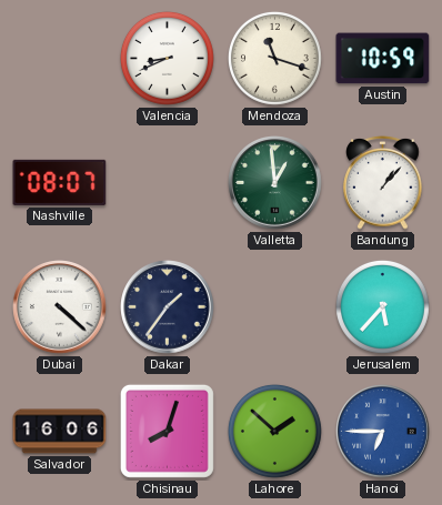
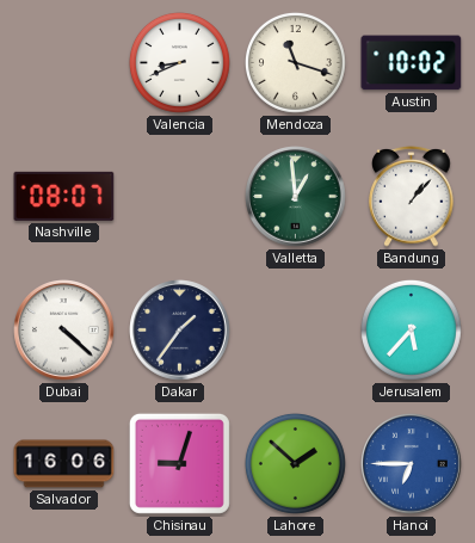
Austin: 10:59 -> 10:02
Chisinau: 8:03 -> 9:03
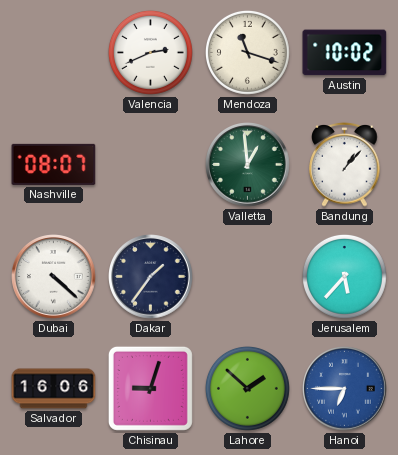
Valencia: 8:41 -> 2:41
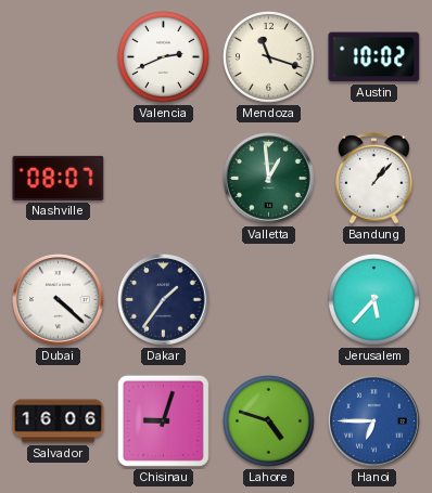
Lahore: 1:52 -> 4:48
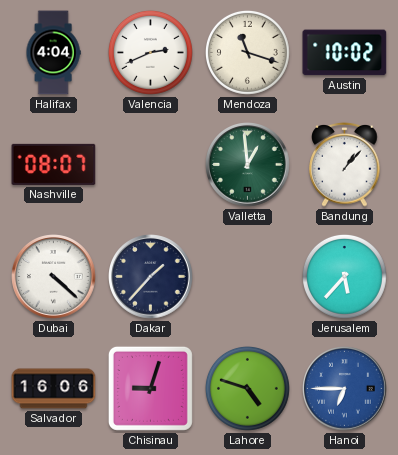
Halifax: none -> 4:04
Dakar: 1:36 -> 1:37
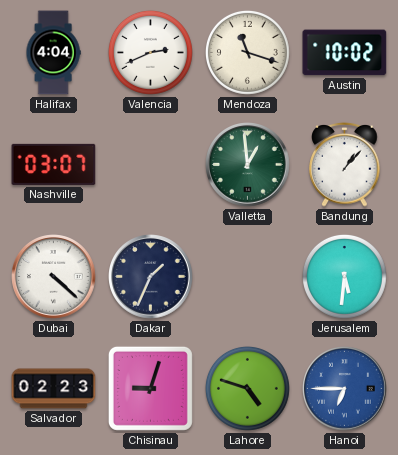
Nashville: 08:07 -> 03:07
Dakar: 1:37 -> 1:34
Jerusalem: 5:37 -> 5:31
Salvador: 16:06 -> 02:23
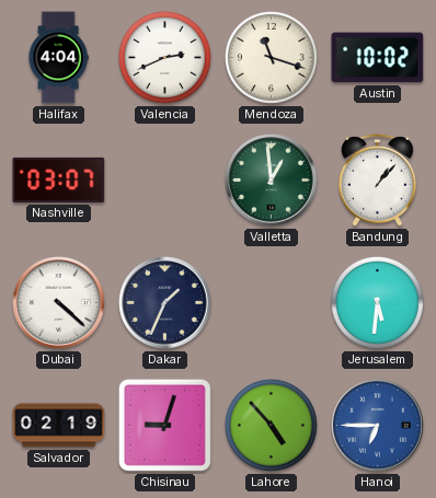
Salvador: 02:23 -> 02:19
Lahore: 4:48 -> 4:53
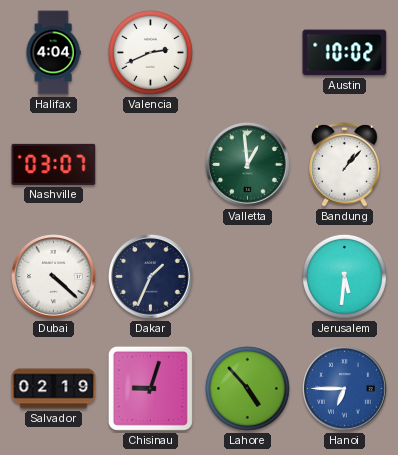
Mendoza: 11:18 -> none
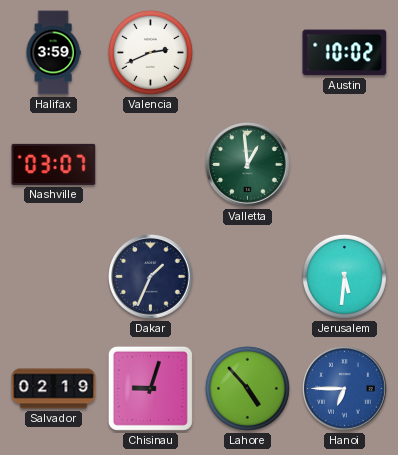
Halifax: 4:04 -> 3:59
Bandung: 1:07 -> none
Dubai: 4:22 -> none
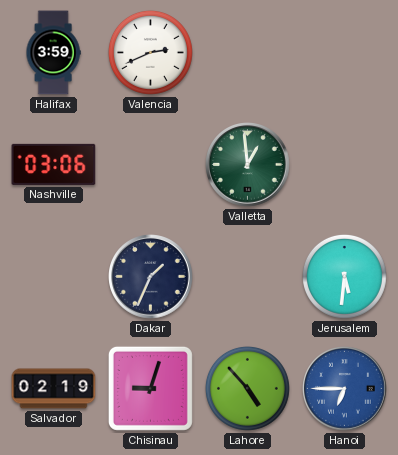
Austin: 10:02 -> none
Nashville: 03:07 -> 03:06
